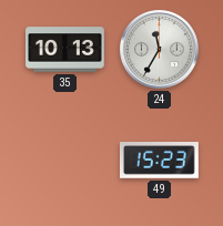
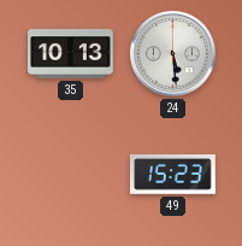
24: 11:35 -> 5:29
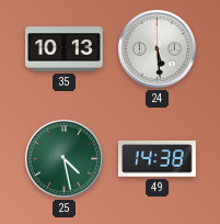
25: none -> 4:28
49: 15:23 -> 14:38
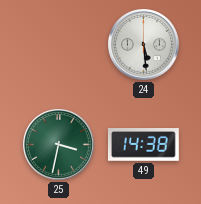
35: 10:13 -> none
25: 4:28 -> 3:32
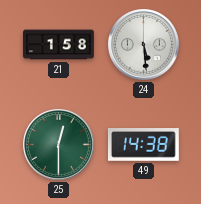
21: none -> 1:58
25: 3:32 -> 12:30
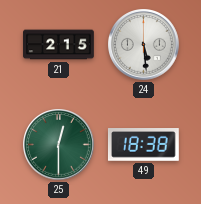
21: 1:58 -> 2:15
49: 14:38 -> 18:38
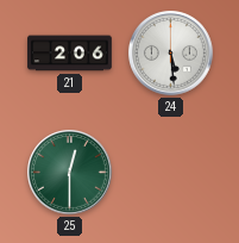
21: 2:15 -> 2:06
49: 18:38 -> none
